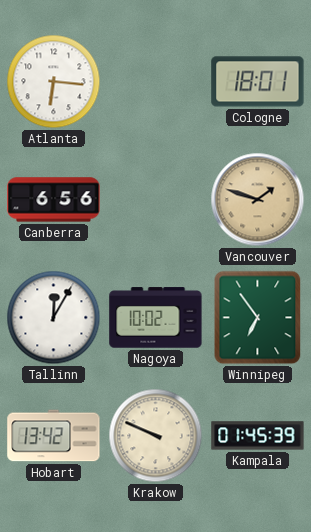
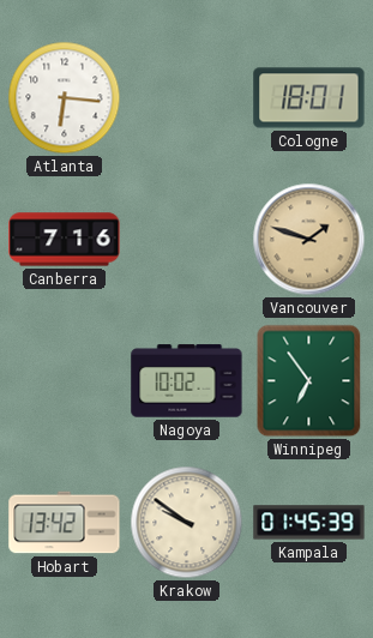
Canberra: 6:56 -> 7:16
Tallinn: 12:05 -> none
Krakow: 9:49 -> 9:51
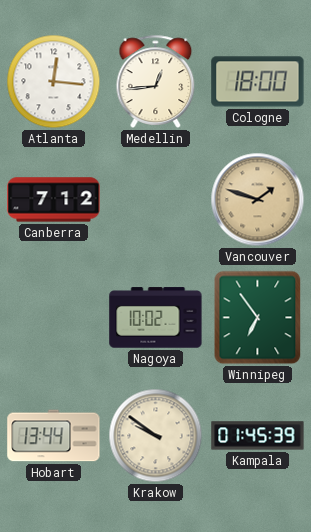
Atlanta: 6:16 -> 12:16
Medellin: none -> 12:44
Cologne: 18:01 -> 18:00
Canberra: 7:16 -> 7:12
Hobart: 13:42 -> 13:44
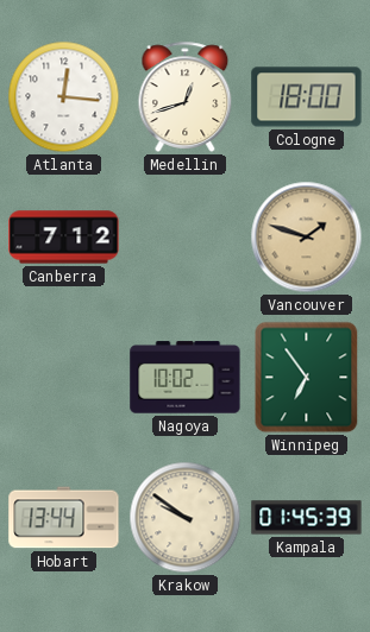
Medellin: 12:44 -> 12:42
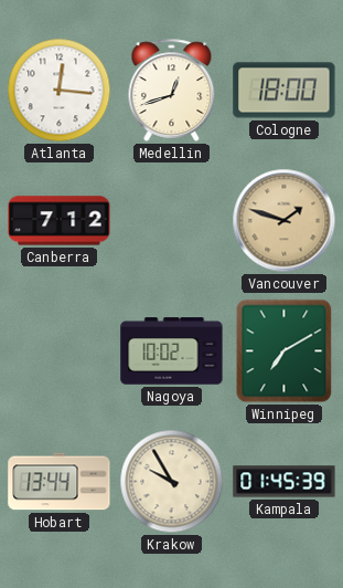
Winnipeg: 6:54 -> 7:10
Krakow: 9:51 -> 9:55
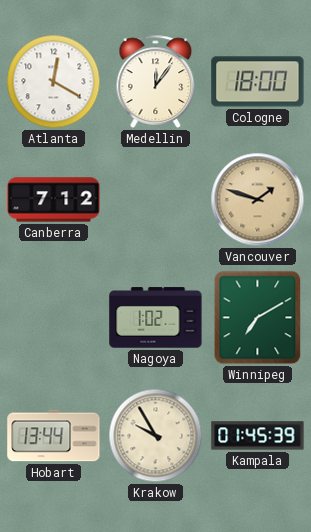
Atlanta: 12:16 -> 12:20
Medellin: 12:42 -> 12:06
Nagoya: 10:02 -> 1:02
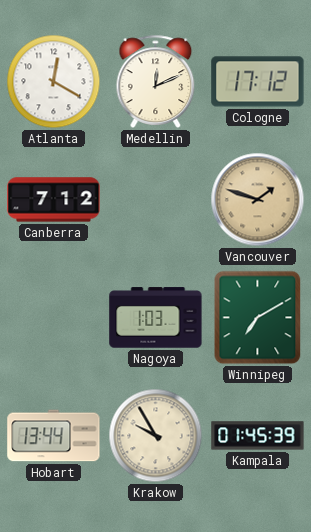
Medellin: 12:06 -> 12:11
Cologne: 18:00 -> 17:12
Nagoya: 1:02 -> 1:03
